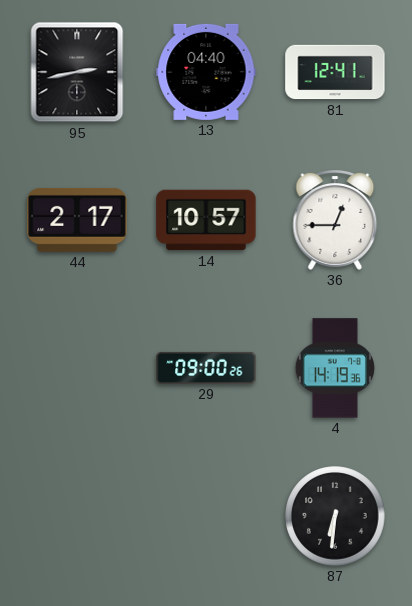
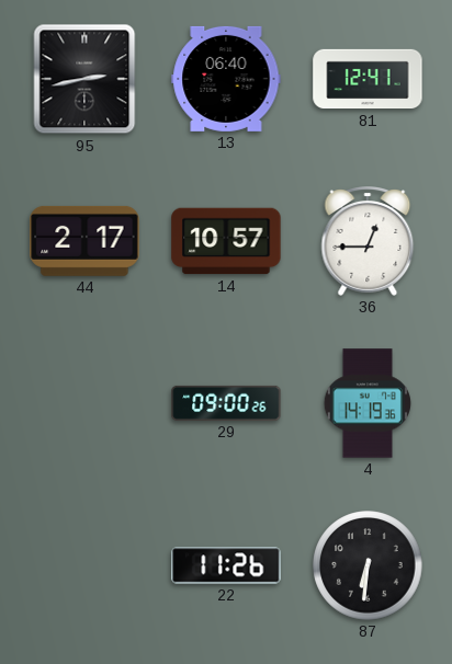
13: 04:40 -> 06:40
22: none -> 11:26
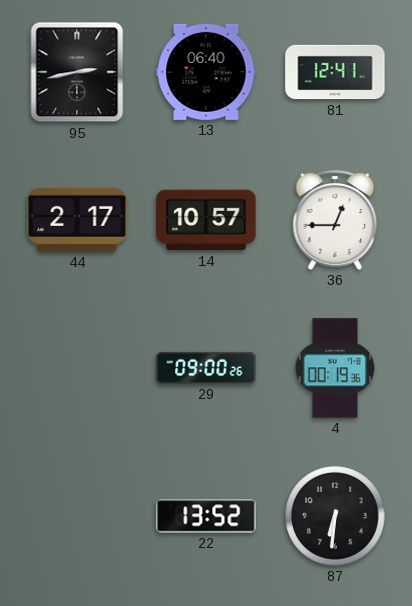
4: 14:19 -> 00:19
22: 11:26 -> 13:52
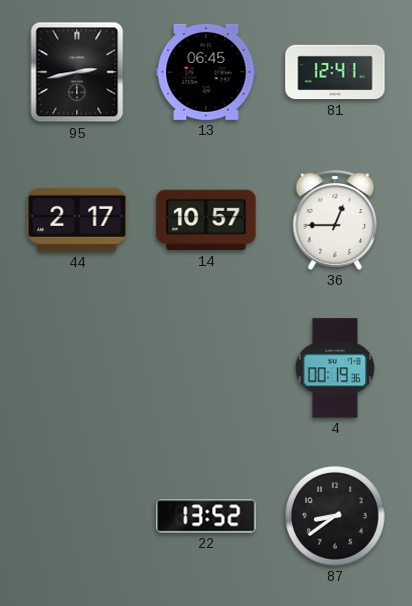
13: 06:40 -> 06:45
29: 09:00 -> none
87: 6:31 -> 8:39
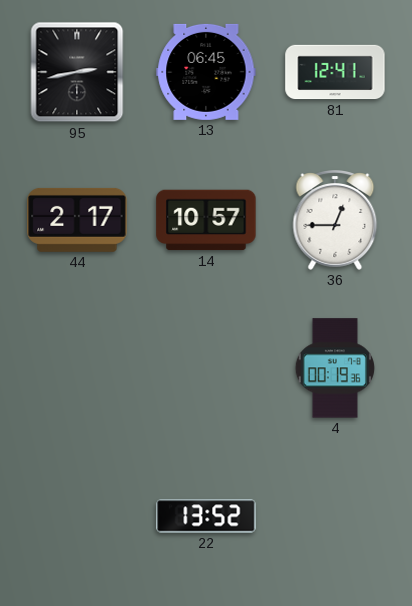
87: 8:39 -> none
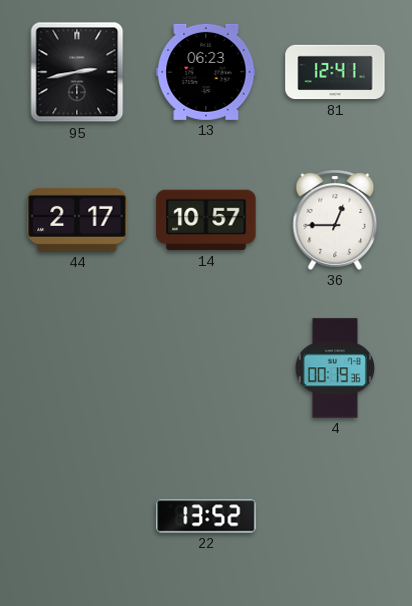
13: 06:45 -> 06:23
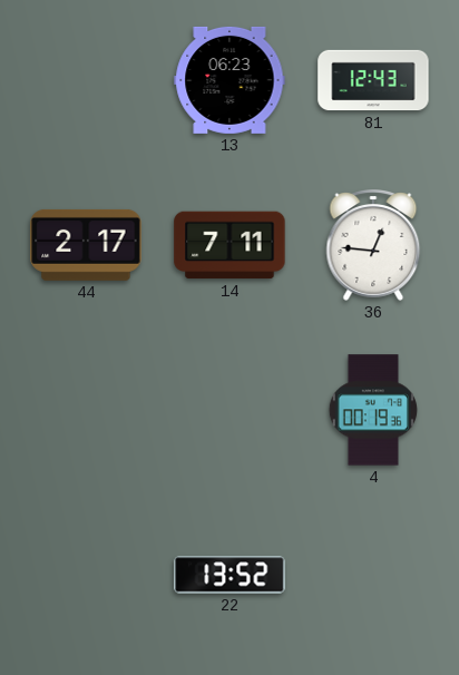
95: 2:43 -> none
81: 12:41 -> 12:43
14: 10:57 -> 7:11
36: 12:45 -> 12:46
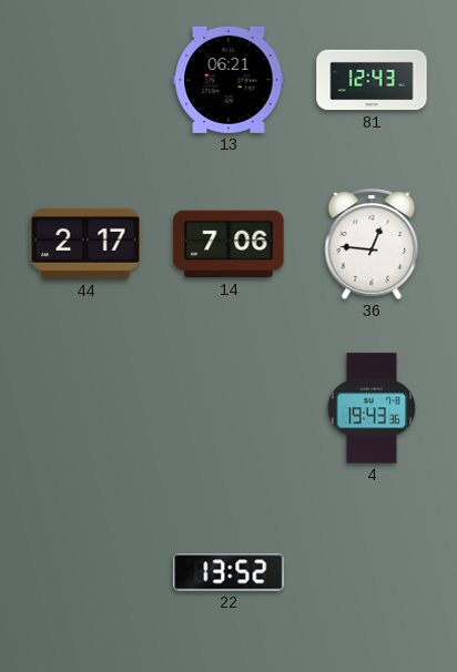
13: 06:23 -> 06:21
14: 7:11 -> 7:06
4: 00:19 -> 19:43
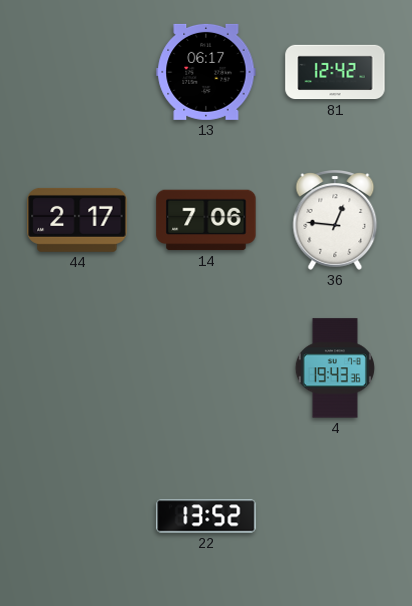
13: 06:21 -> 06:17
81: 12:43 -> 12:42
